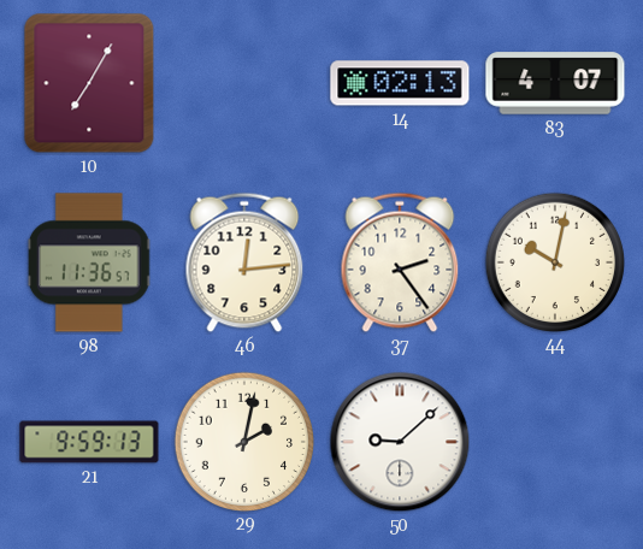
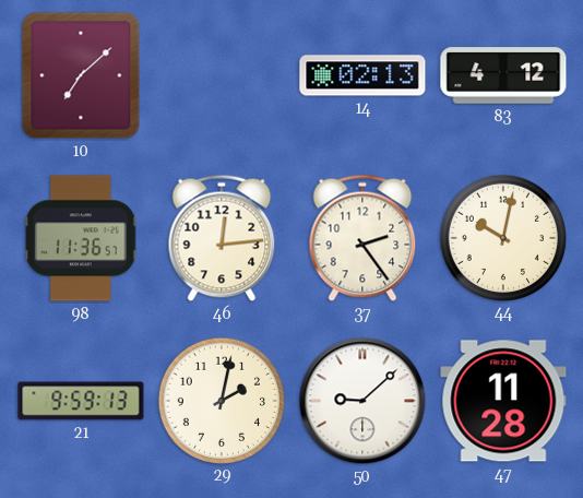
10: 7:05 -> 7:08
83: 4:07 -> 4:12
47: none -> 11:28
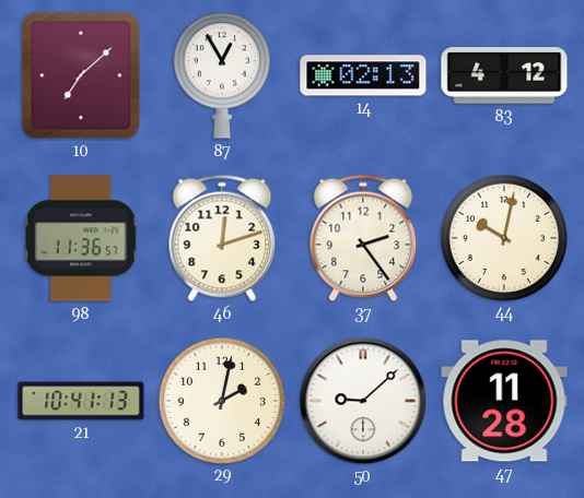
87: none -> 12:55
46: 12:14 -> 12:12
21: 9:59 -> 10:41
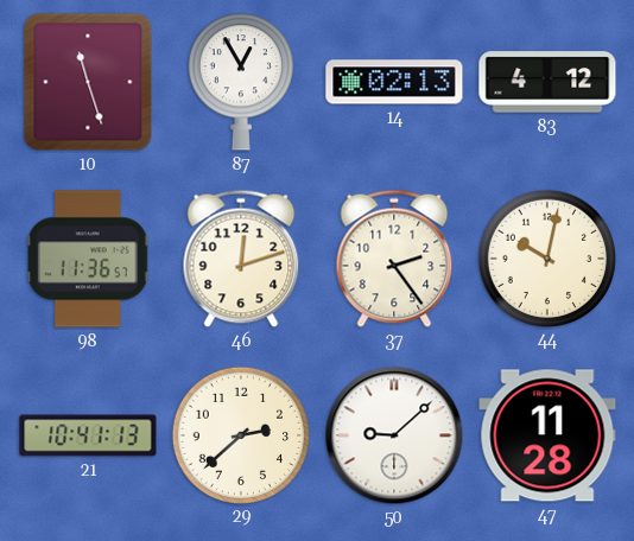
10: 7:08 -> 11:27
29: 2:02 -> 2:38
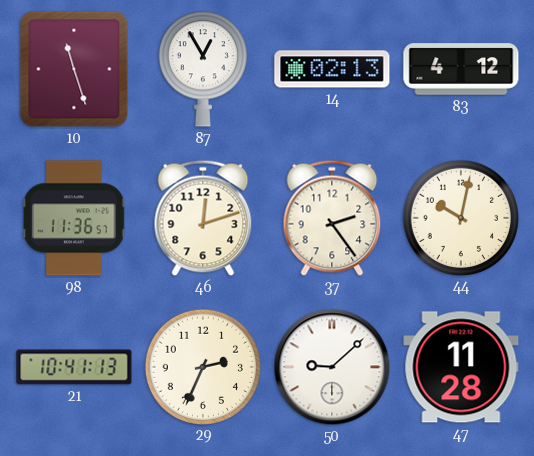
29: 2:38 -> 2:34
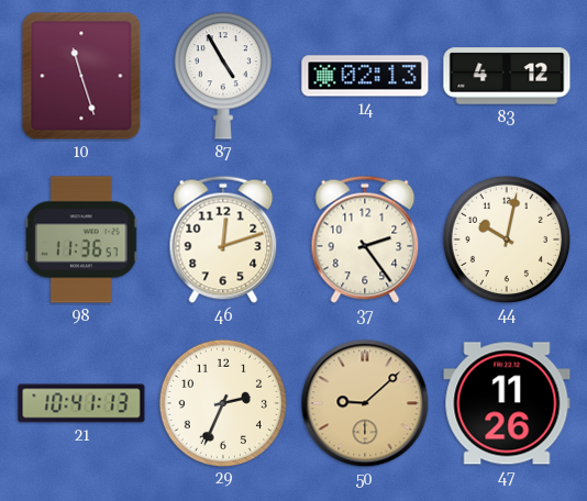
87: 12:55 -> 4:55
50 dial: white -> champagne
47: 11:28 -> 11:26
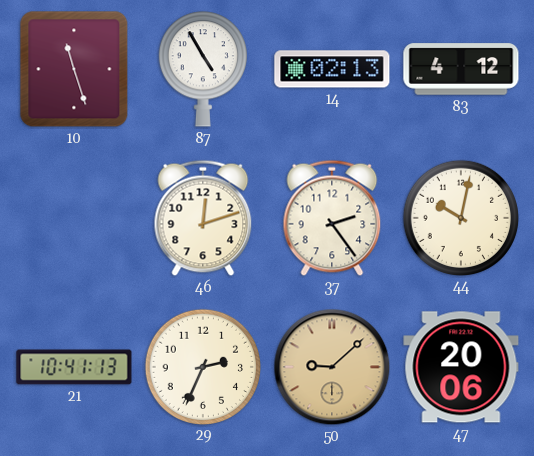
98: 11:36 -> none
47: 11:26 -> 20:06
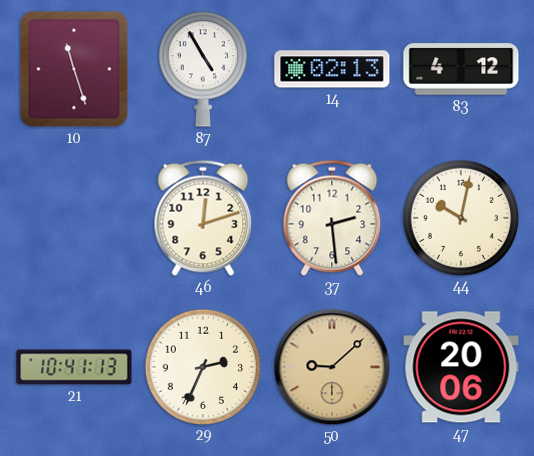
37: 2:24 -> 2:29
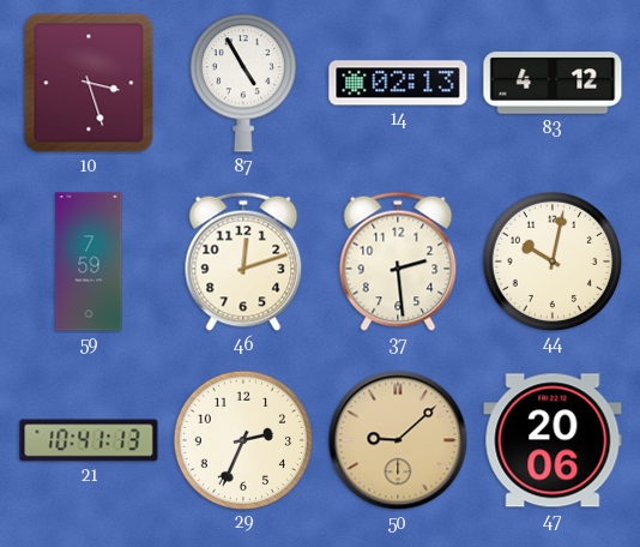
10: 11:27 -> 3:27
59: none -> 7:59
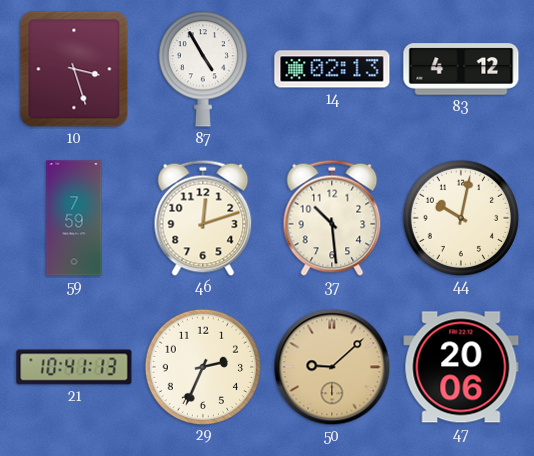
37: 2:29 -> 10:29
